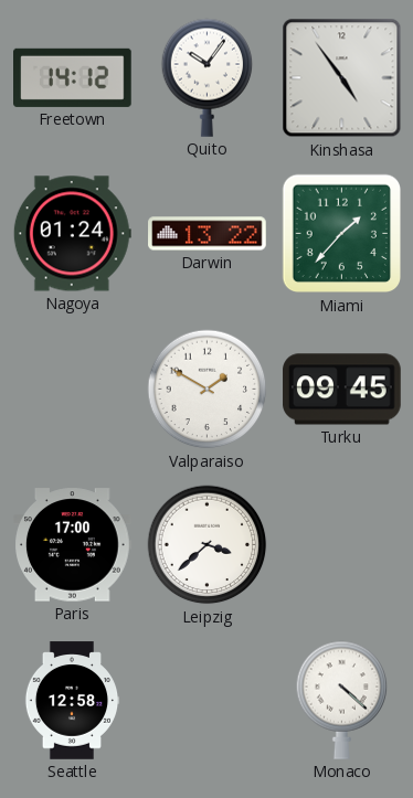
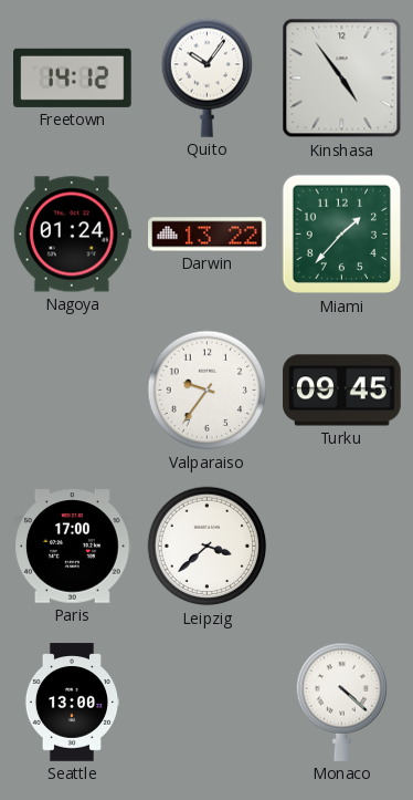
Valparaiso: 1:50 -> 9:36
Seattle: 12:58 -> 13:00
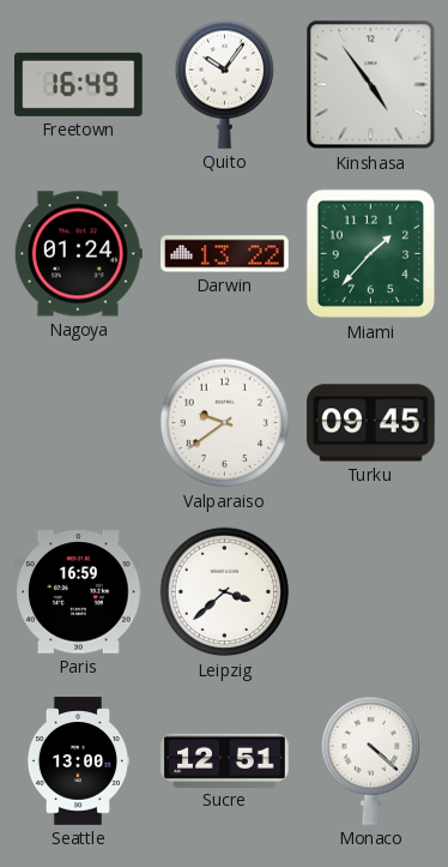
Freetown: 14:12 -> 16:49
Valparaiso: 9:36 -> 9:39
Paris: 17:00 -> 16:59
Sucre: none -> 12:51
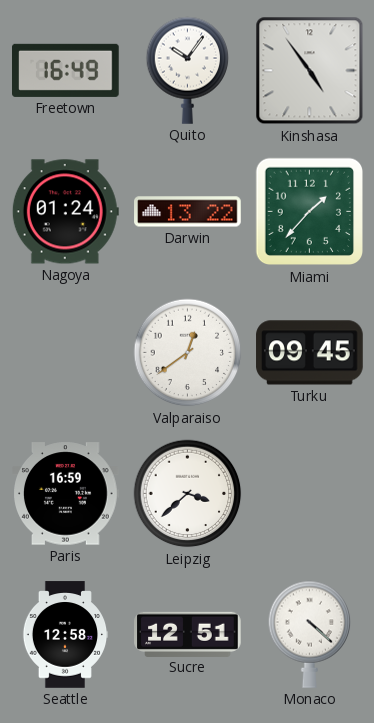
Valparaiso: 9:39 -> 12:39
Seattle: 13:00 -> 12:58
